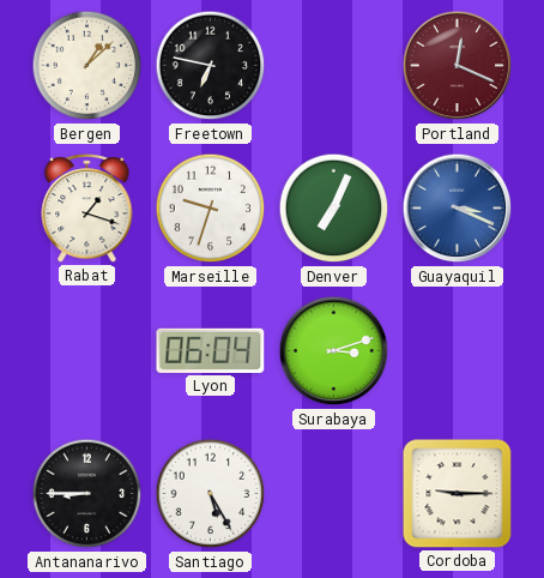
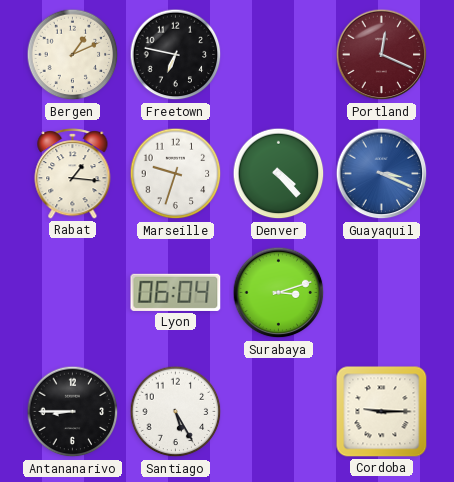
Bergen: 1:08 -> 1:11
Rabat: 1:18 -> 1:16
Denver: 7:04 -> 4:23
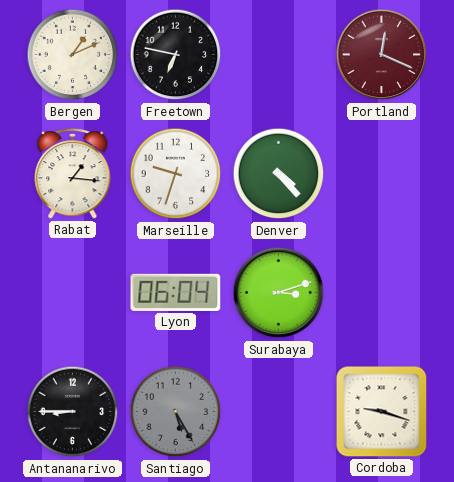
Guayaquil: 3:19 -> none
Santiago dial: white -> grey
Cordoba: 9:15 -> 9:18
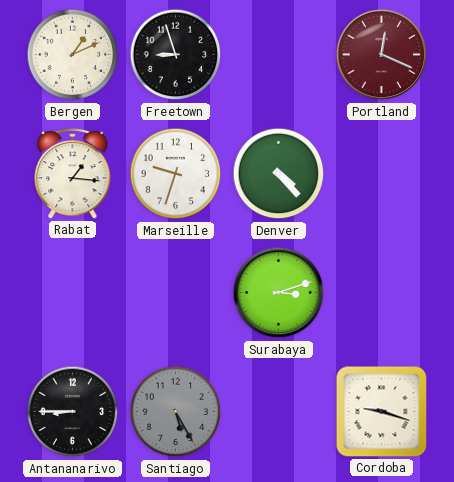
Freetown: 6:47 -> 8:57
Lyon: 06:04 -> none
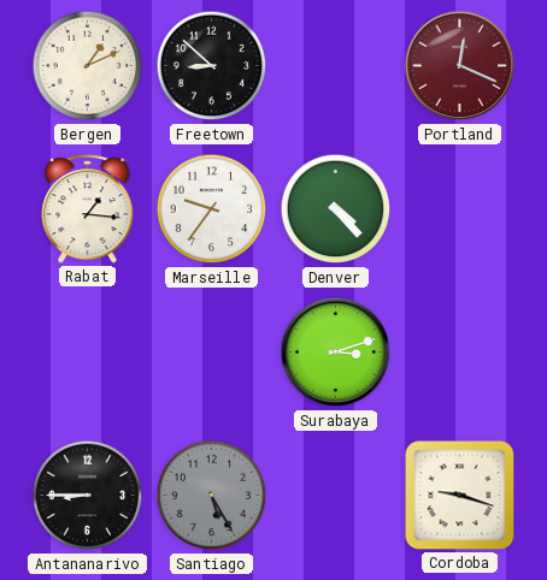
Freetown: 8:57 -> 8:52
Marseille: 9:33 -> 9:36
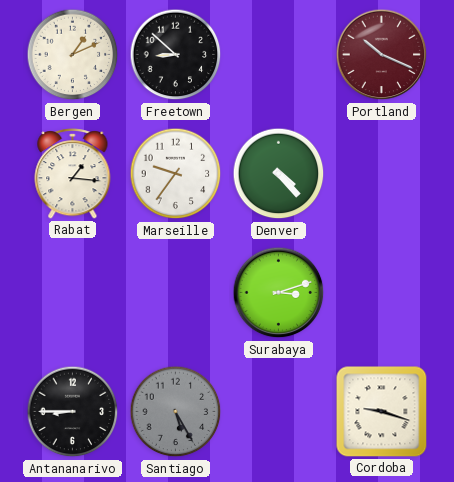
Portland: 12:19 -> 10:19
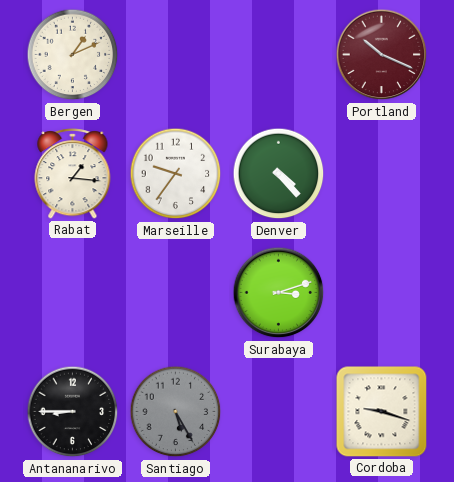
Freetown: 8:52 -> none
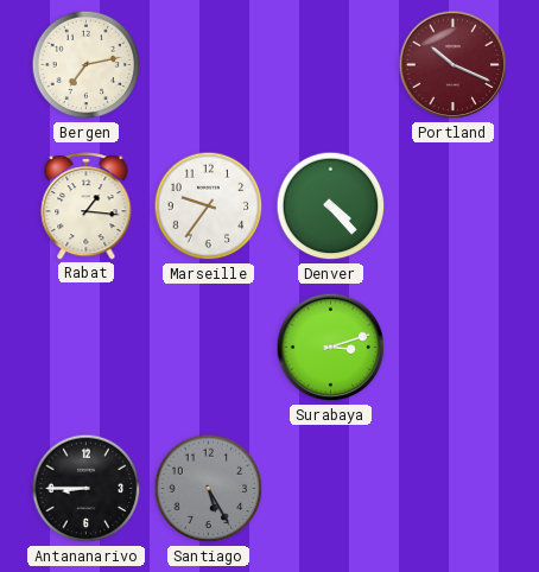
Bergen: 1:11 -> 7:13
Cordoba: 9:18 -> none
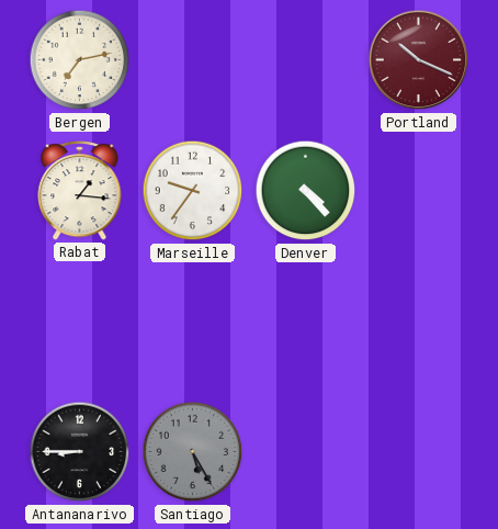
Surabaya: 3:12 -> none
